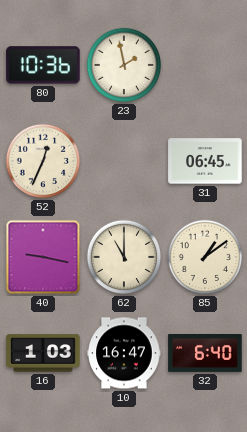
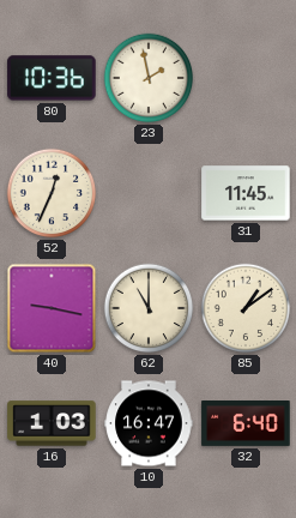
31: 06:45 -> 11:45
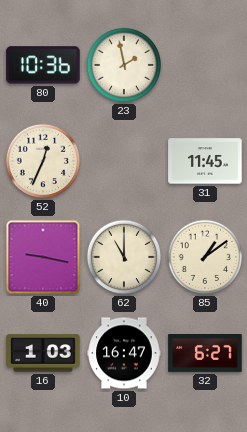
32: 6:40 -> 6:27
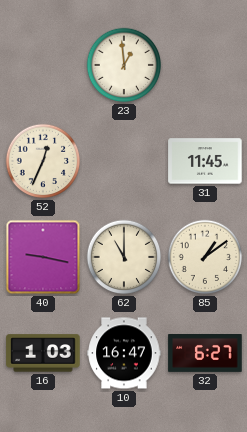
80: 10:36 -> none
23: 1:58 -> 12:59
